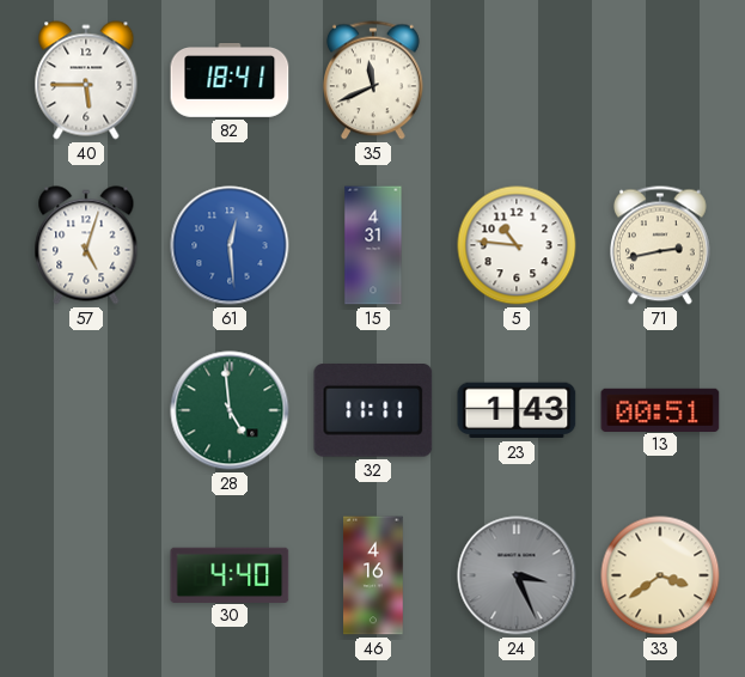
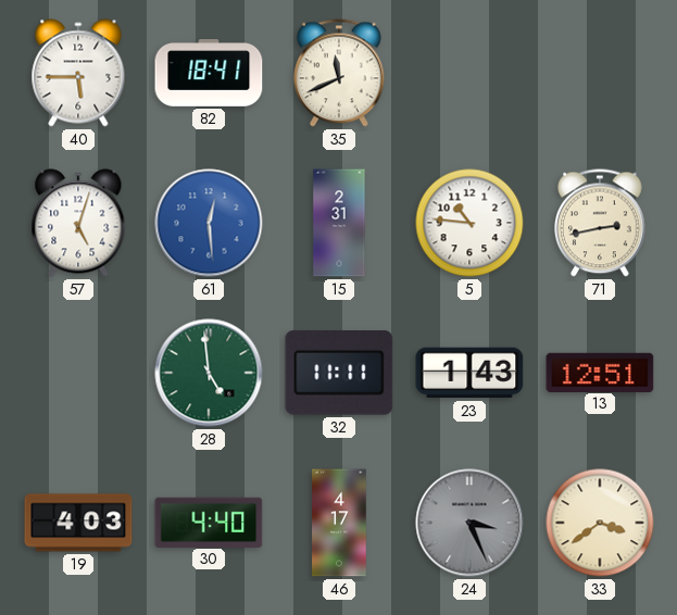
15: 4:31 -> 2:31
13: 00:51 -> 12:51
19: none -> 4:03
46: 4:16 -> 4:17
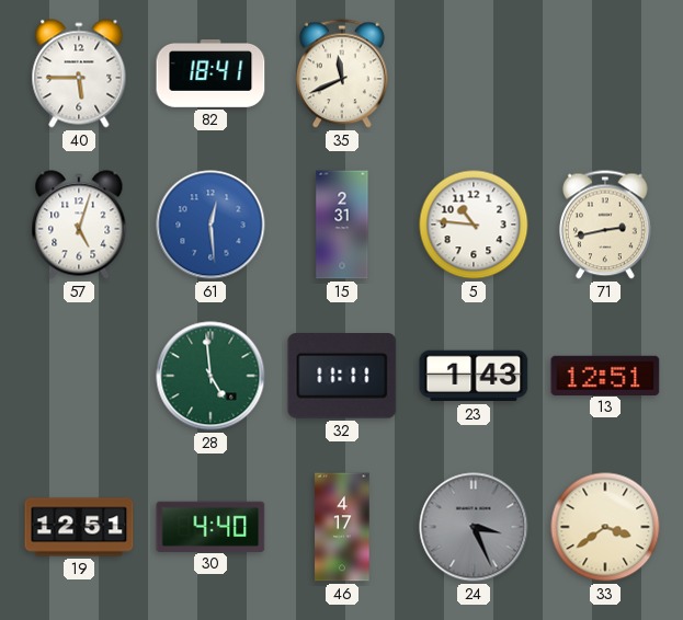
19: 4:03 -> 12:51
